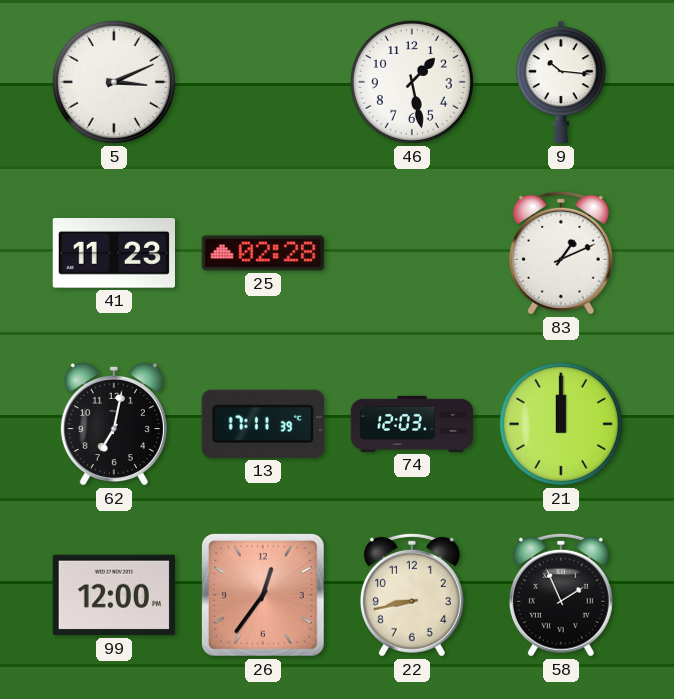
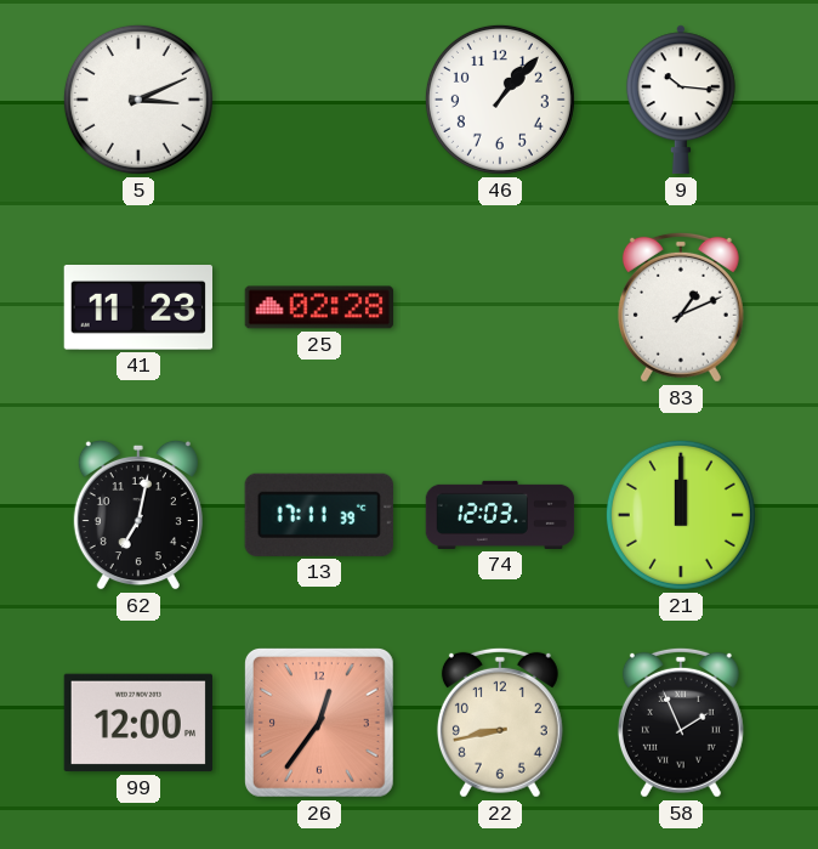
46: 1:28 -> 1:07
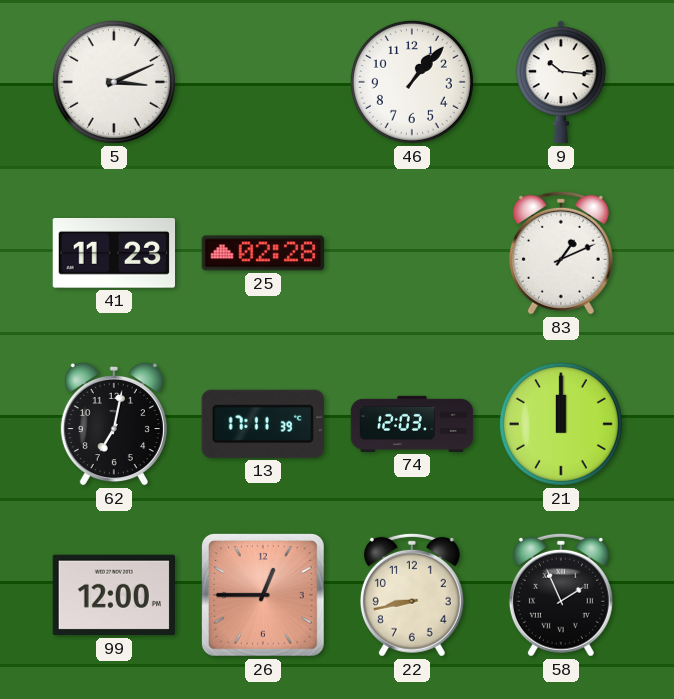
26: 12:36 -> 12:45
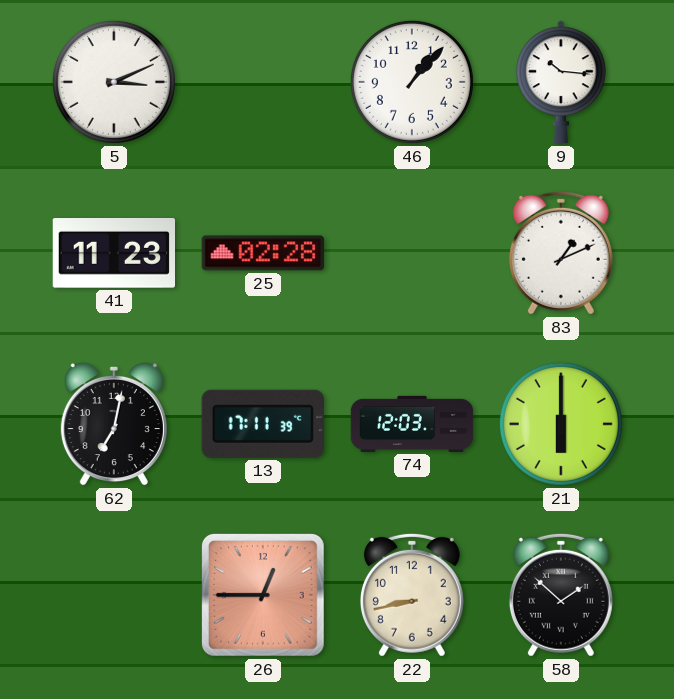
21: 12:00 -> 6:00
99: 12:00 -> none
58: 1:56 -> 1:52
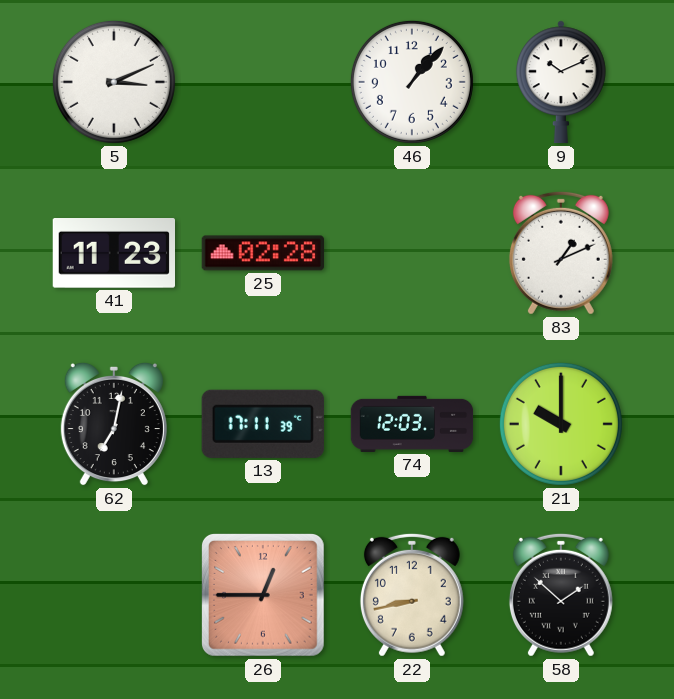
9: 10:16 -> 10:11
21: 6:00 -> 10:00
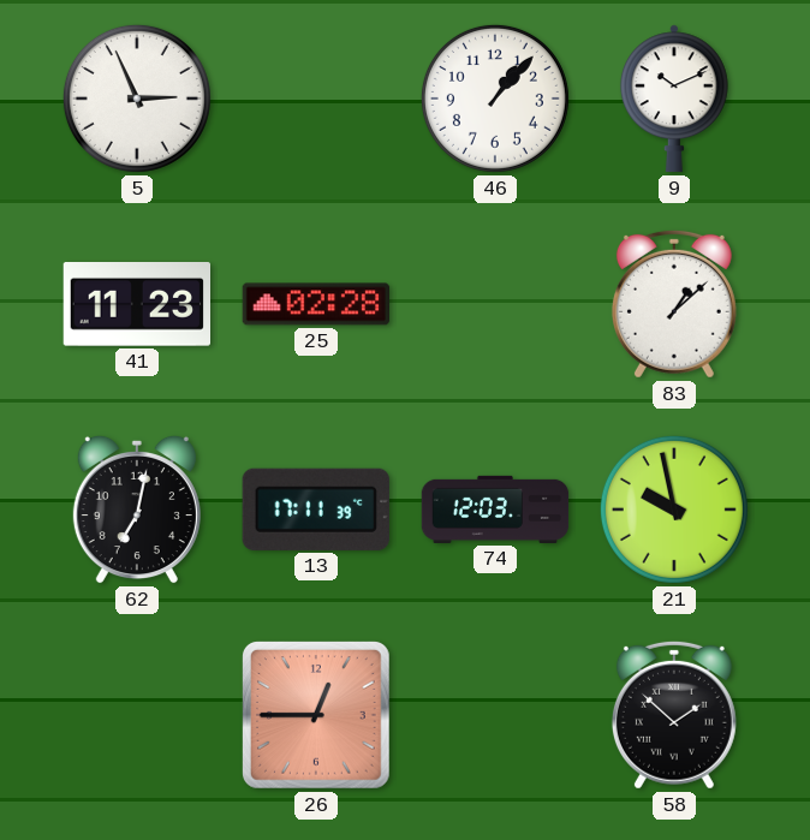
5: 3:11 -> 2:56
83: 1:11 -> 1:08
21: 10:00 -> 9:58
22: 8:43 -> none
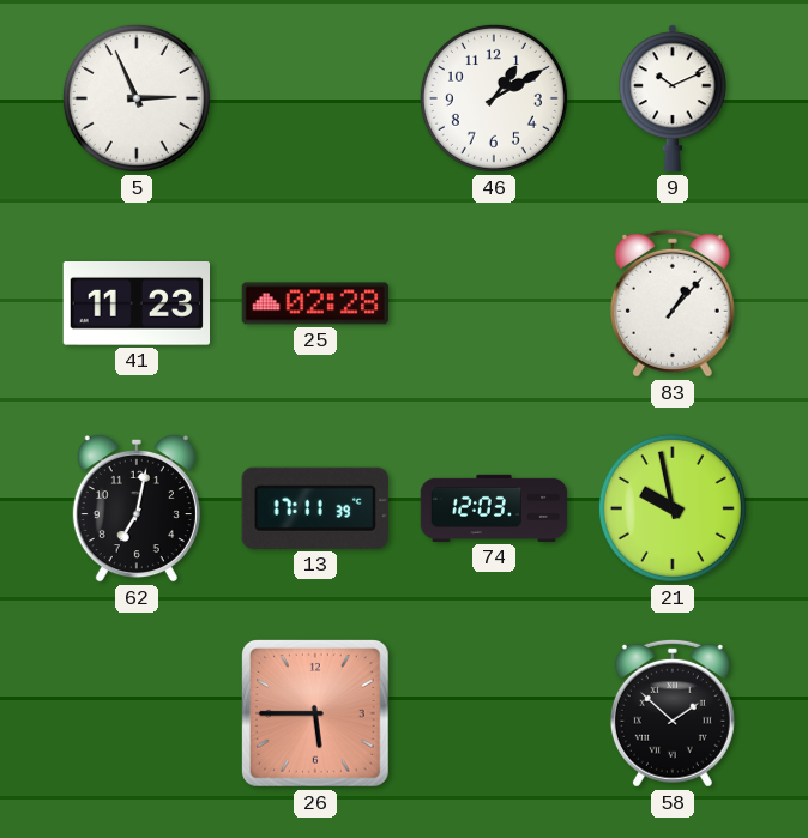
46: 1:07 -> 1:10
83: 1:08 -> 1:07
26: 12:45 -> 5:45
